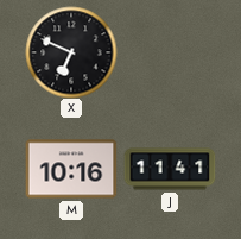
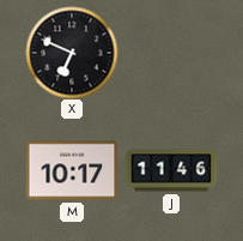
M: 10:16 -> 10:17
J: 11:41 -> 11:46
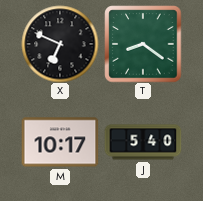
T: none -> 8:21
J: 11:46 -> 5:40
